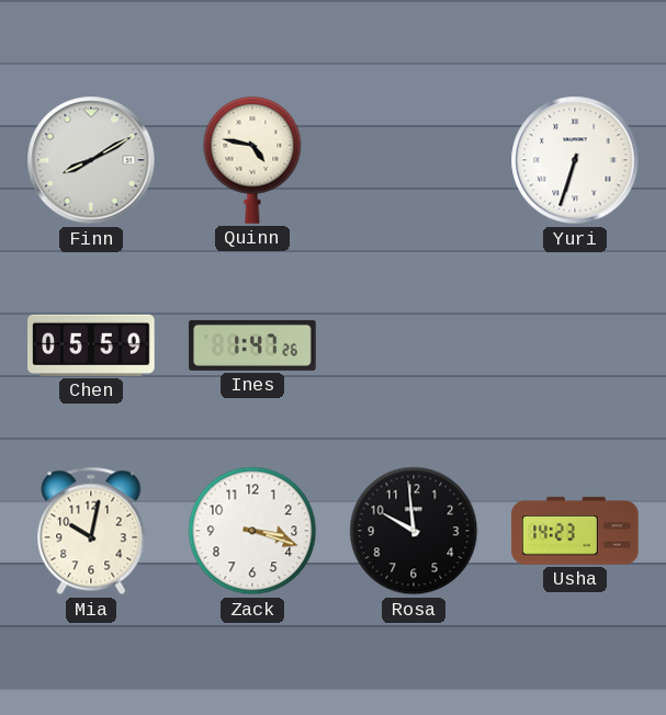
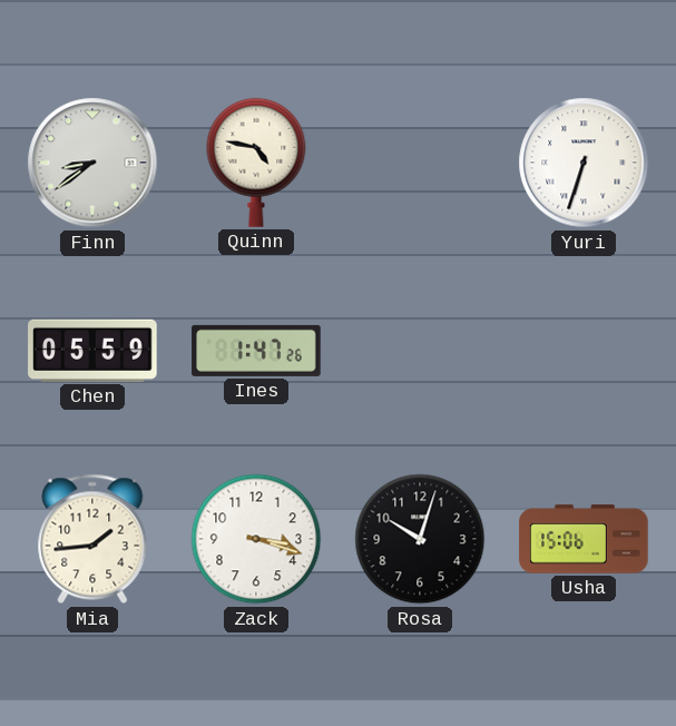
Finn: 8:10 -> 8:39
Mia: 10:02 -> 1:44
Rosa: 9:59 -> 10:03
Usha: 14:23 -> 15:06
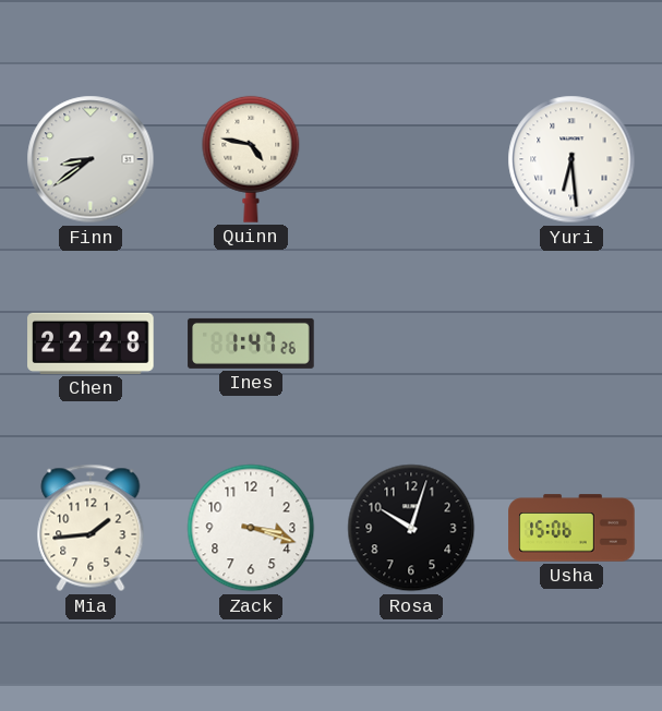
Yuri: 6:33 -> 6:29
Chen: 05:59 -> 22:28
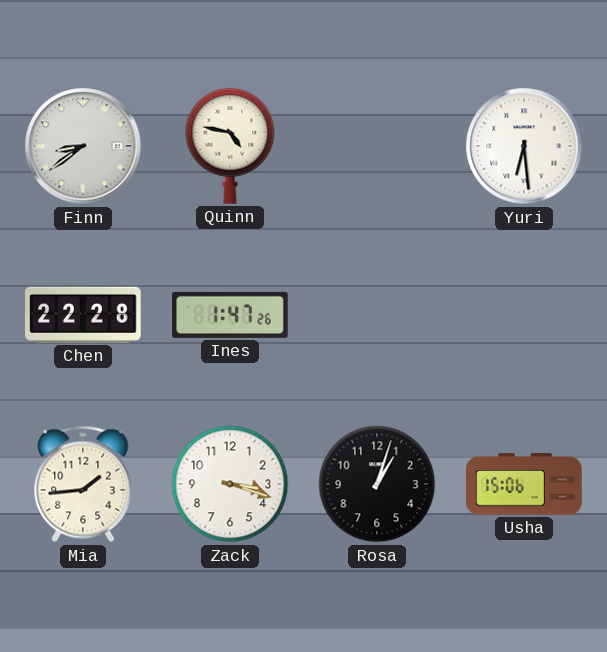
Rosa: 10:03 -> 1:03
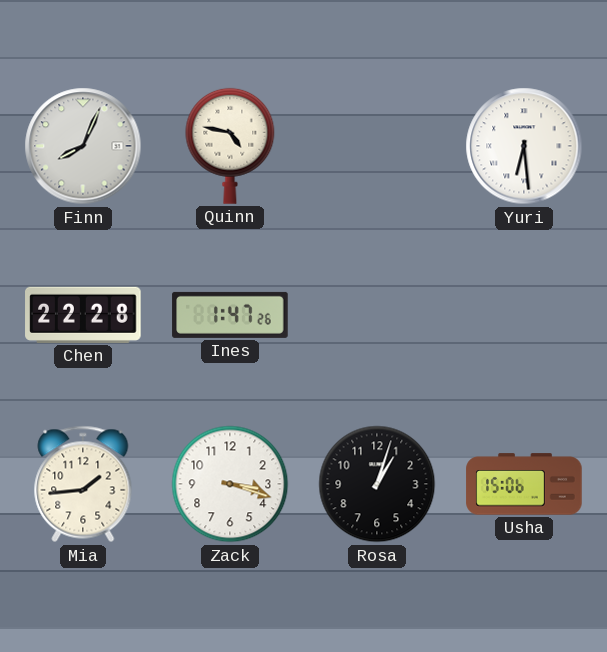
Finn: 8:39 -> 8:04
